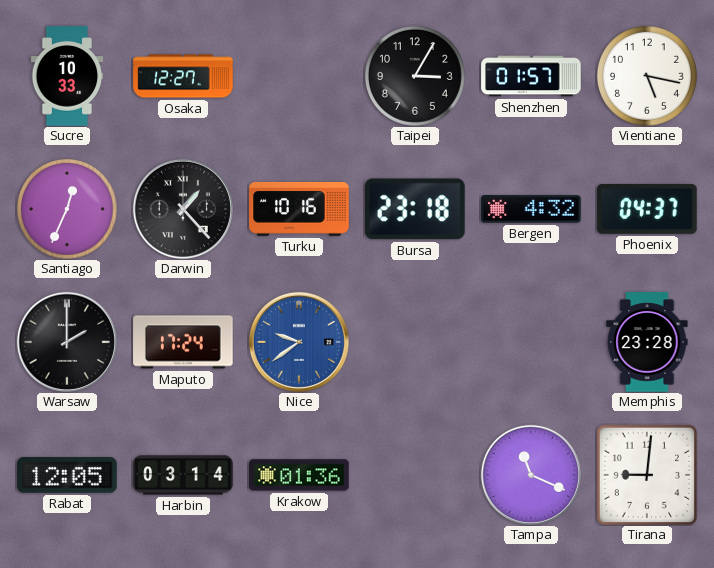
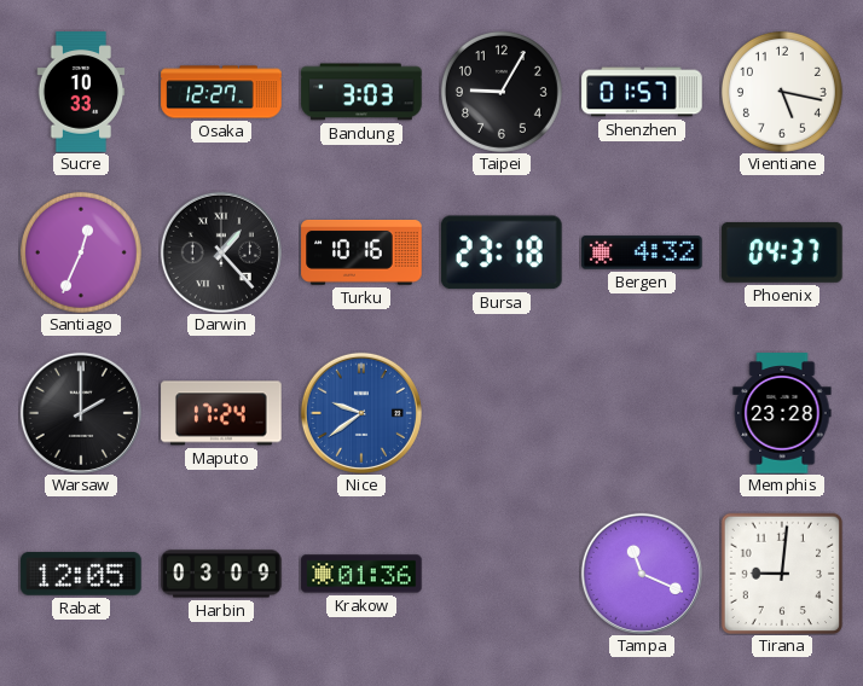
Bandung: none -> 3:03
Taipei: 3:05 -> 9:05
Harbin: 03:14 -> 03:09
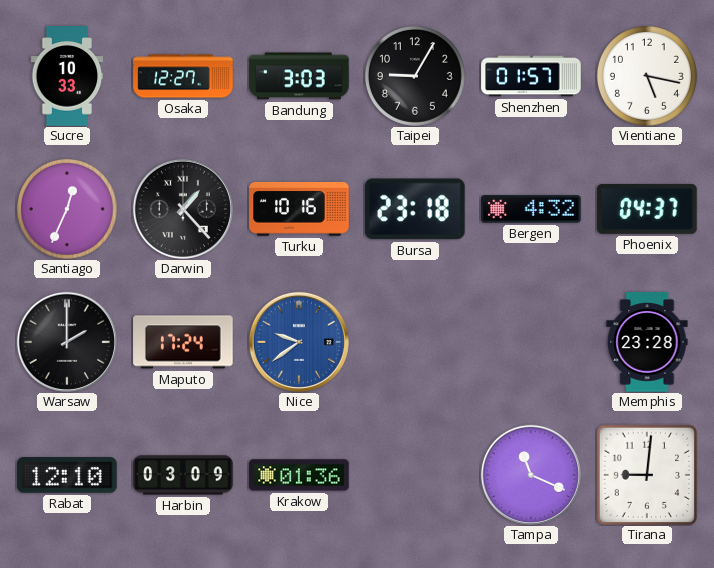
Rabat: 12:05 -> 12:10
